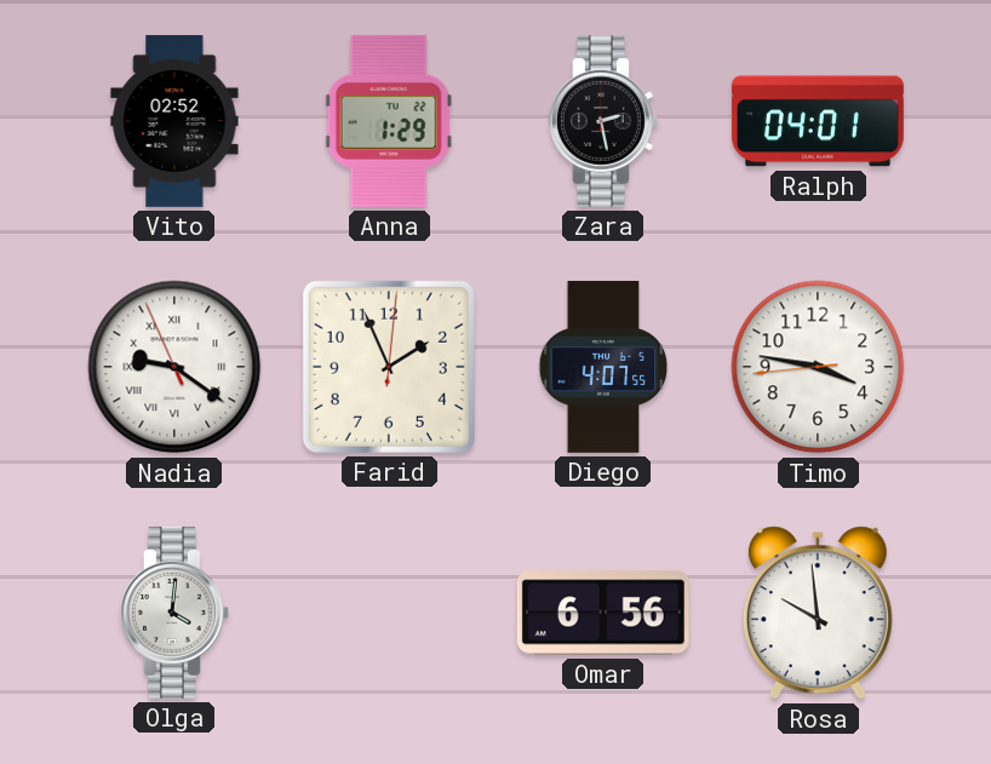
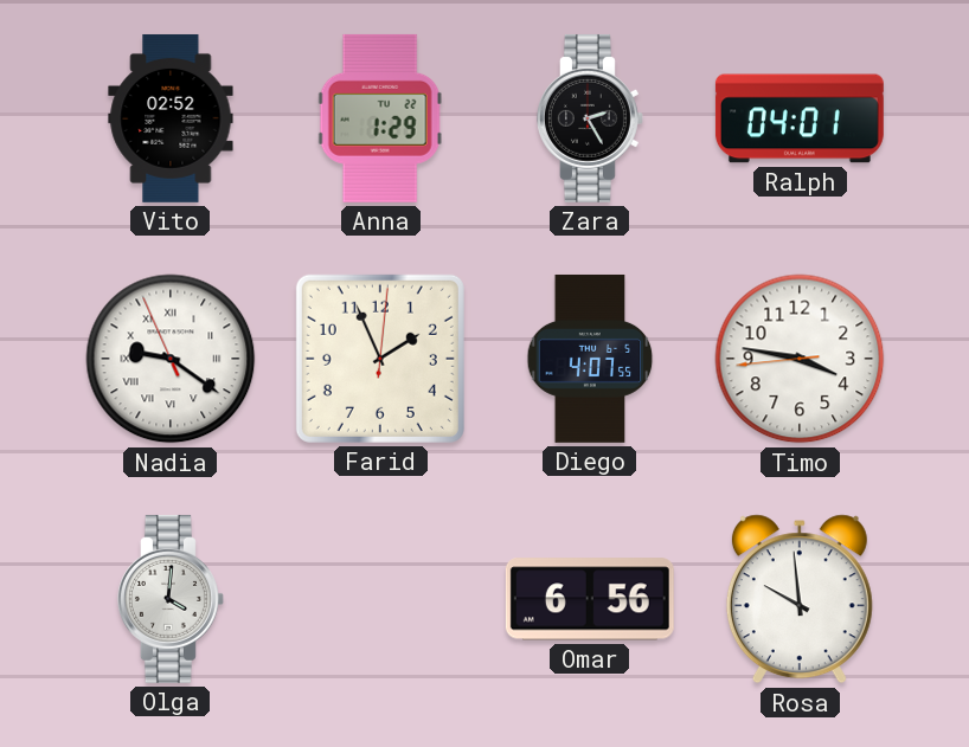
Zara: 2:28 -> 2:25
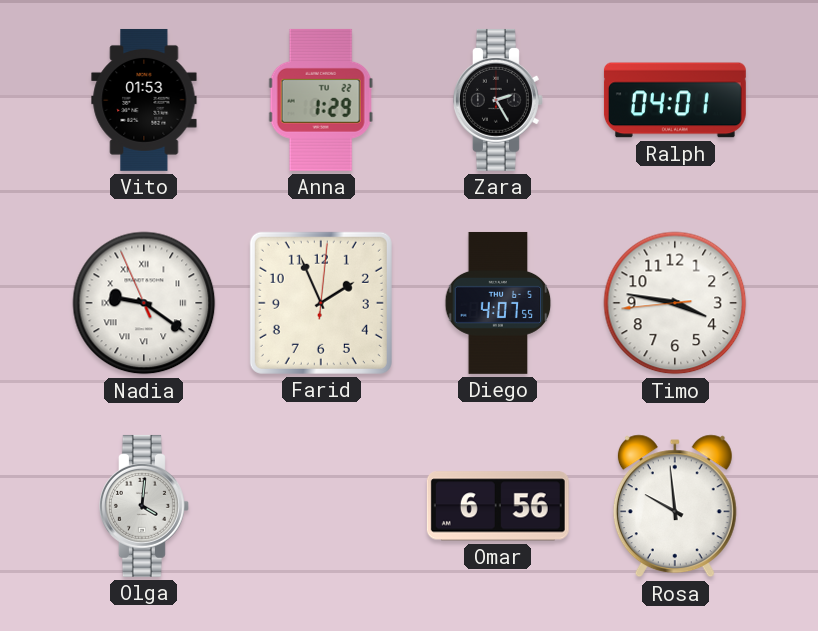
Vito: 02:52 -> 01:53
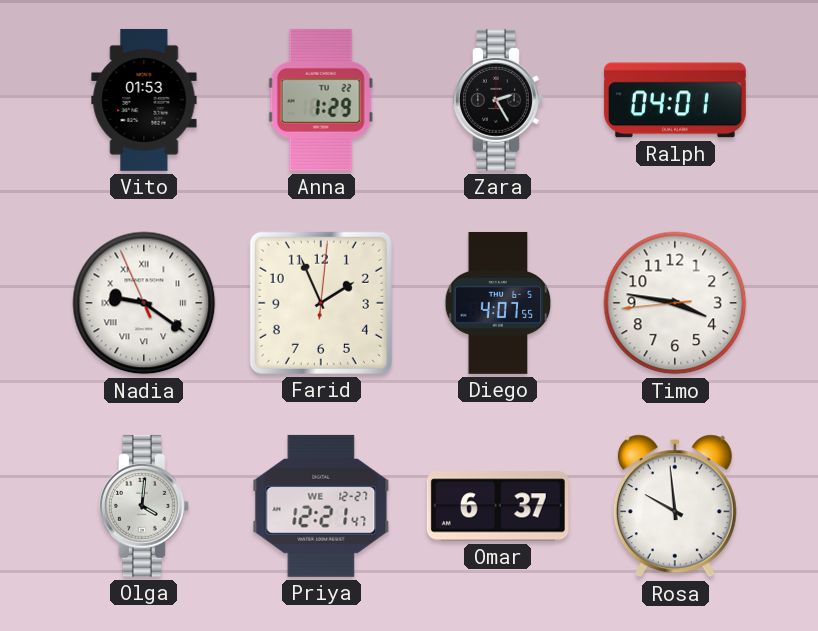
Priya: none -> 12:21
Omar: 6:56 -> 6:37
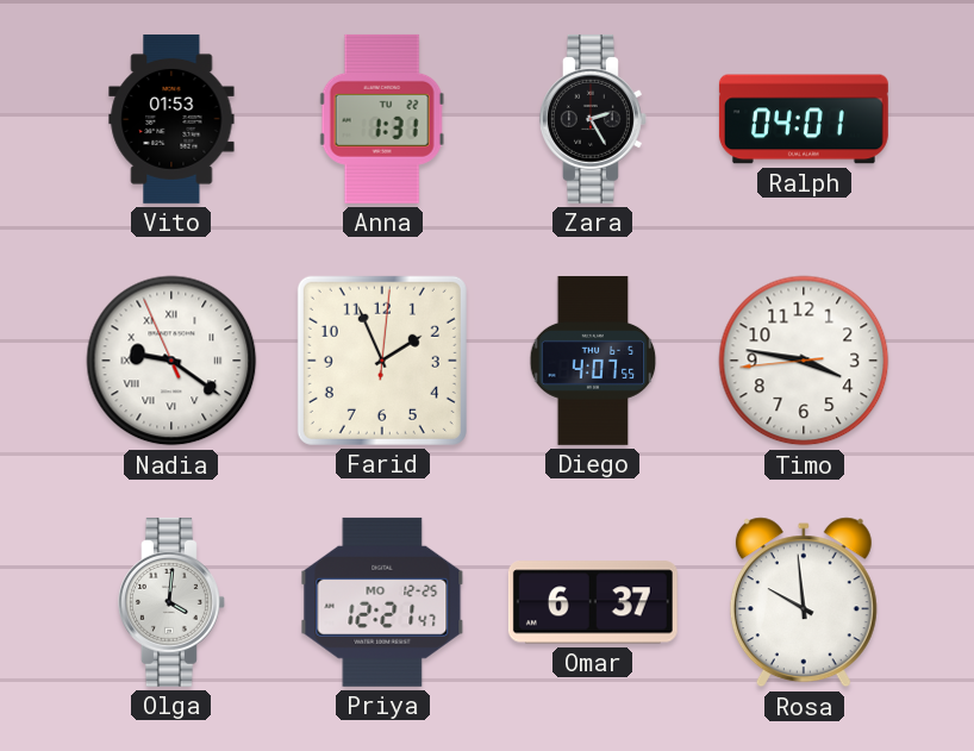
Anna: 1:29 -> 1:31
Priya date: WE 12-27 -> MO 12-25
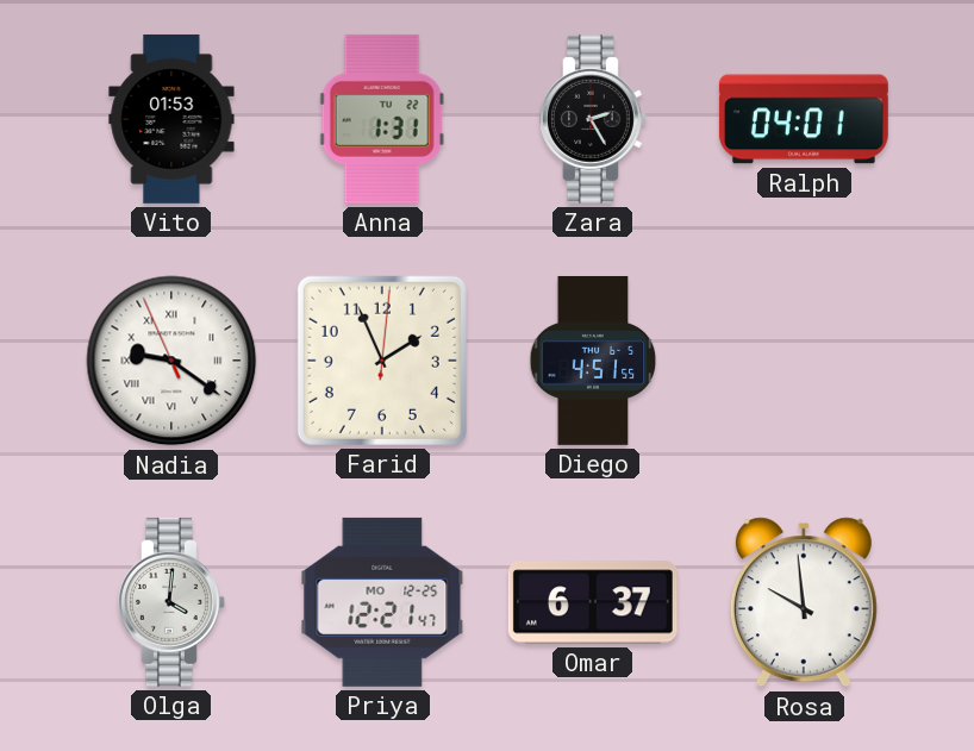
Diego: 4:07 -> 4:51
Timo: 3:46 -> none
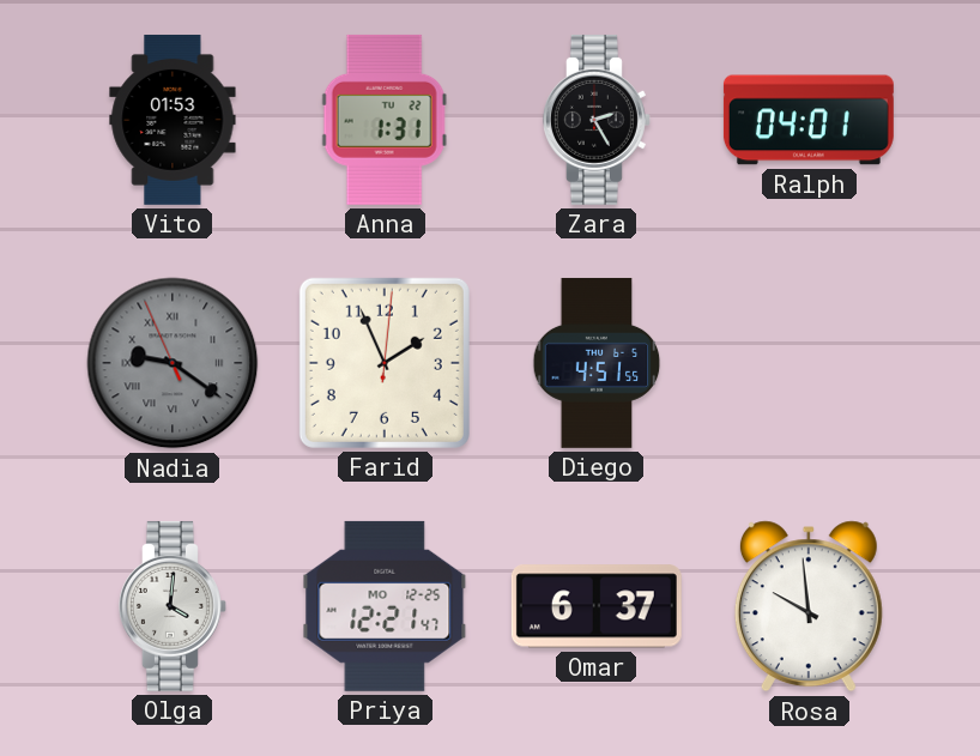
Nadia dial: white -> grey
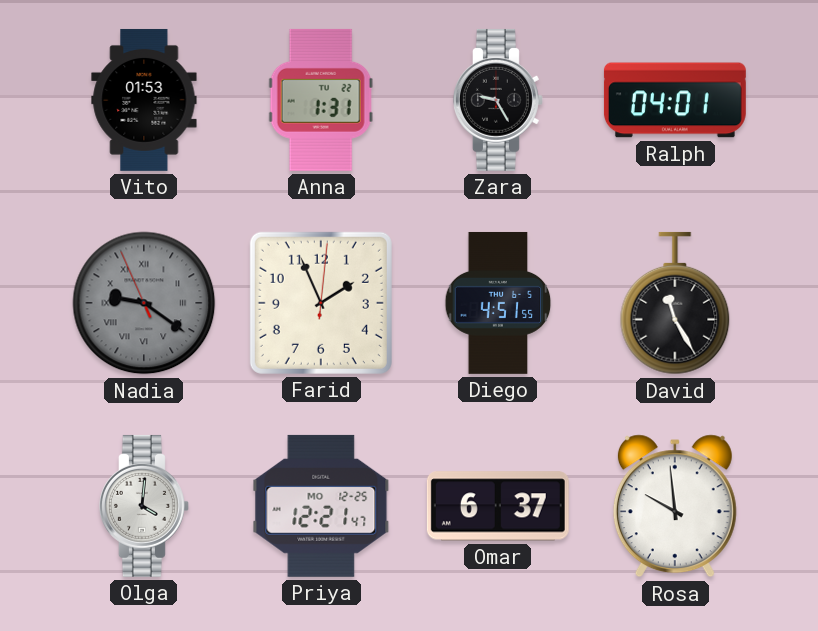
Zara: 2:25 -> 9:25
David: none -> 11:25
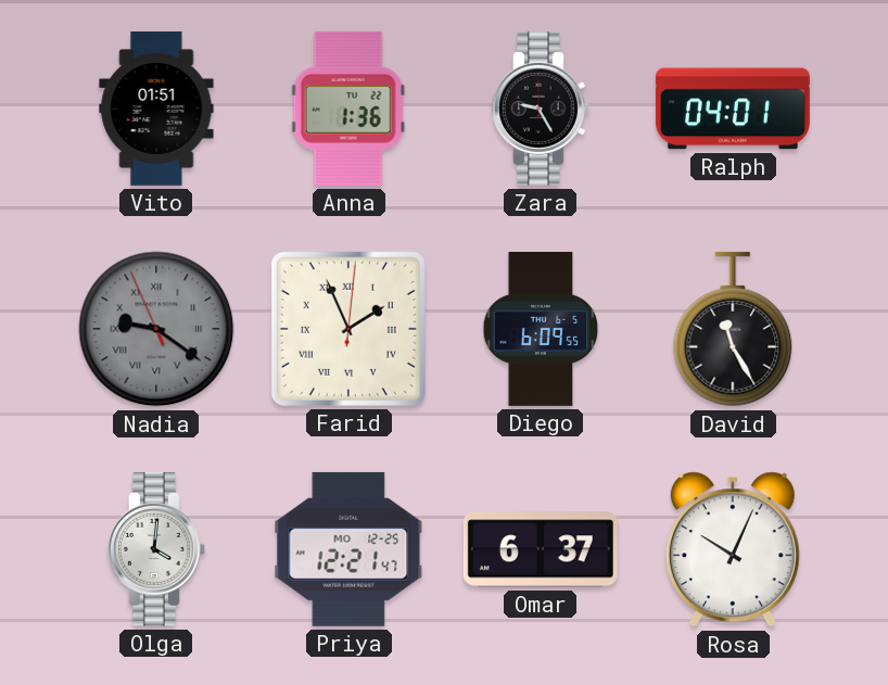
Vito: 01:53 -> 01:51
Anna: 1:31 -> 1:36
Farid numerals: Arabic -> Roman
Diego: 4:51 -> 6:09
Rosa: 9:59 -> 10:04
